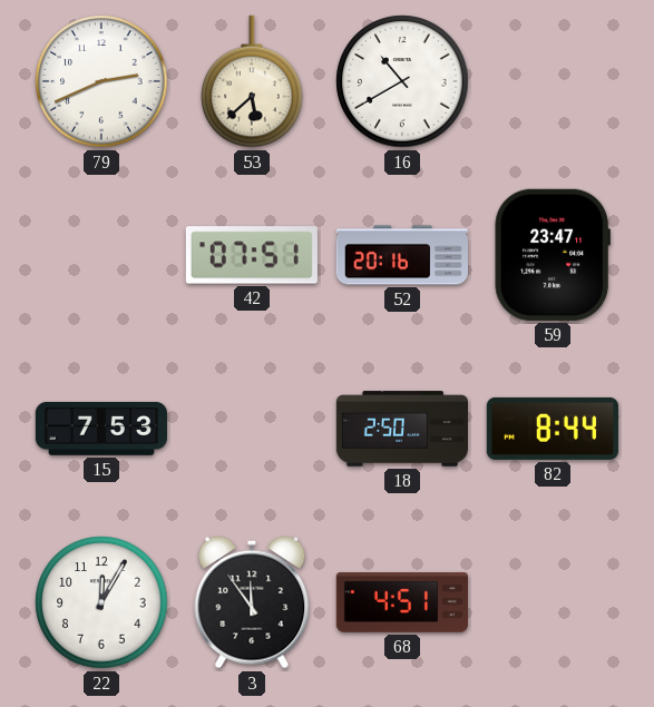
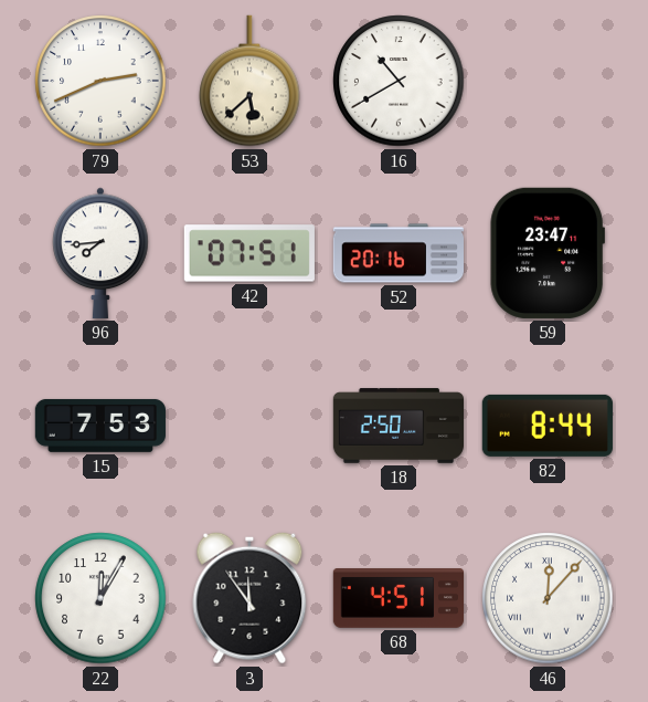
96: none -> 7:44
46: none -> 12:07
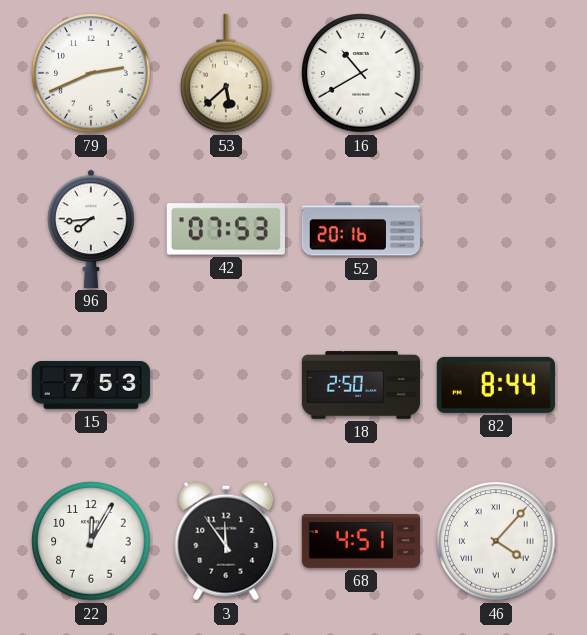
42: 07:51 -> 07:53
59: 23:47 -> none
46: 12:07 -> 4:07
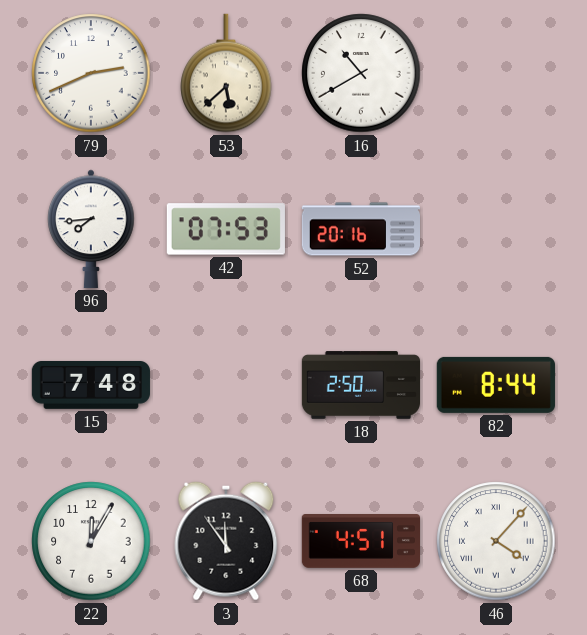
15: 7:53 -> 7:48
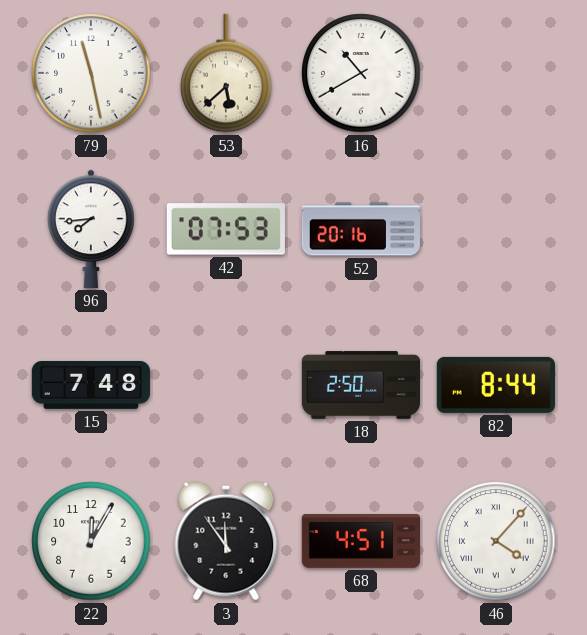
79: 2:41 -> 11:28
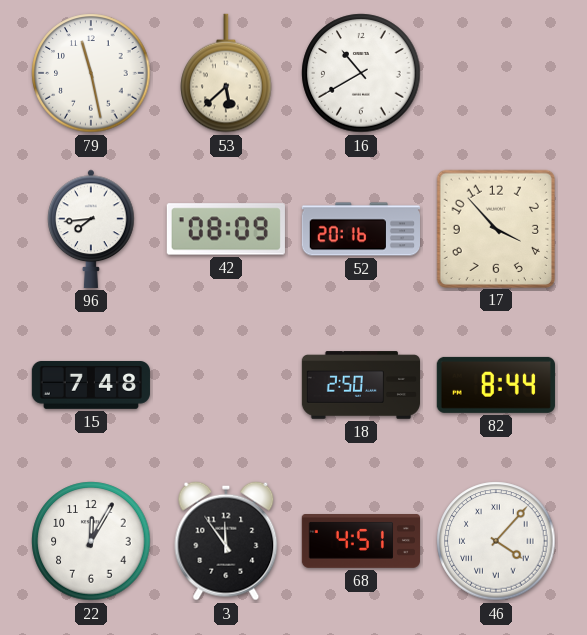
42: 07:53 -> 08:09
17: none -> 3:53
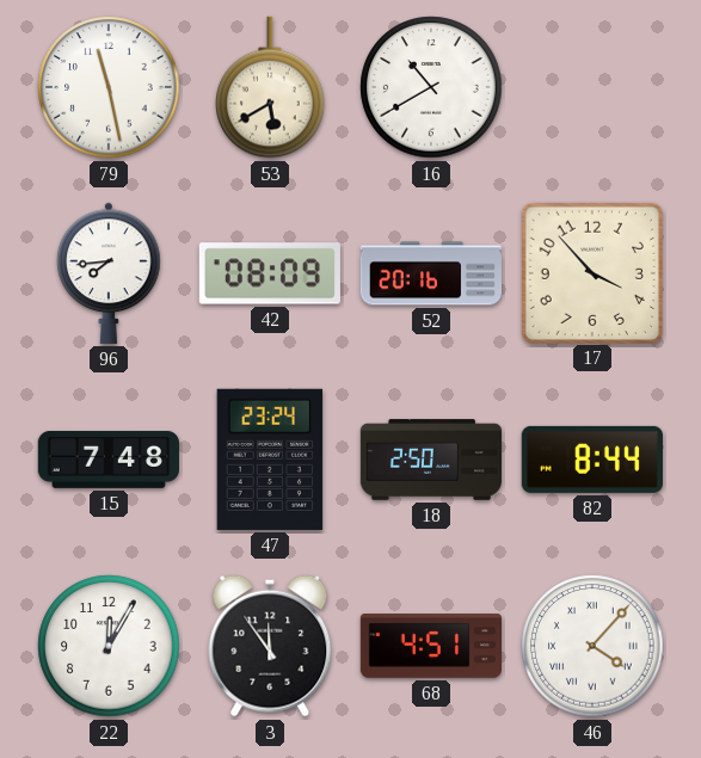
53: 5:38 -> 5:40
47: none -> 23:24
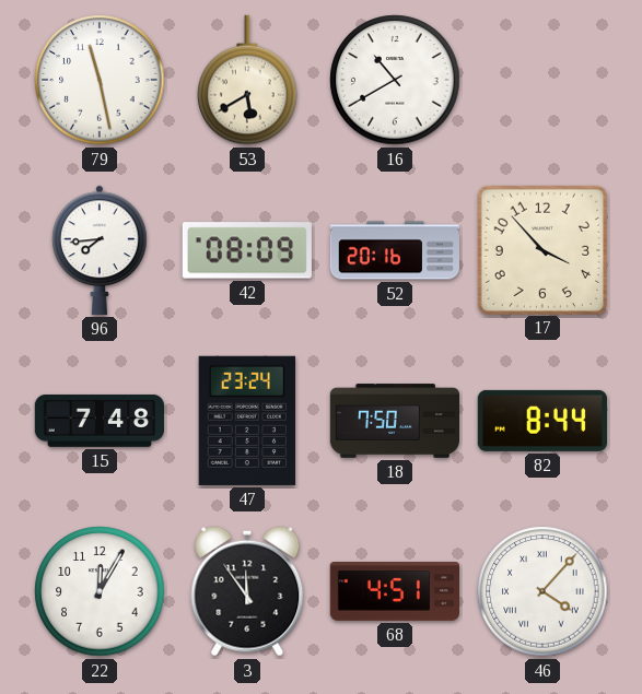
18: 2:50 -> 7:50
